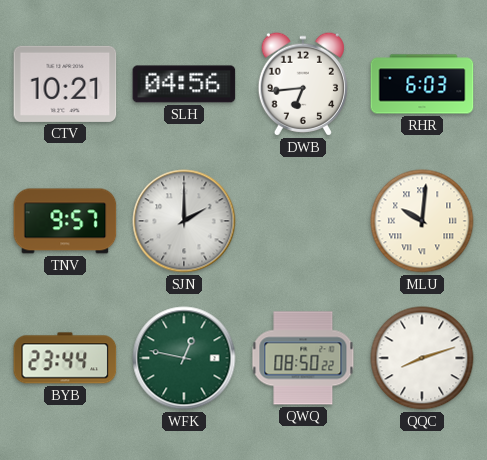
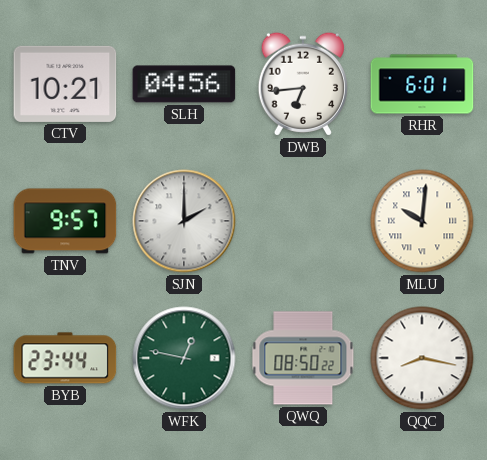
RHR: 6:03 -> 6:01
QQC: 8:12 -> 8:17
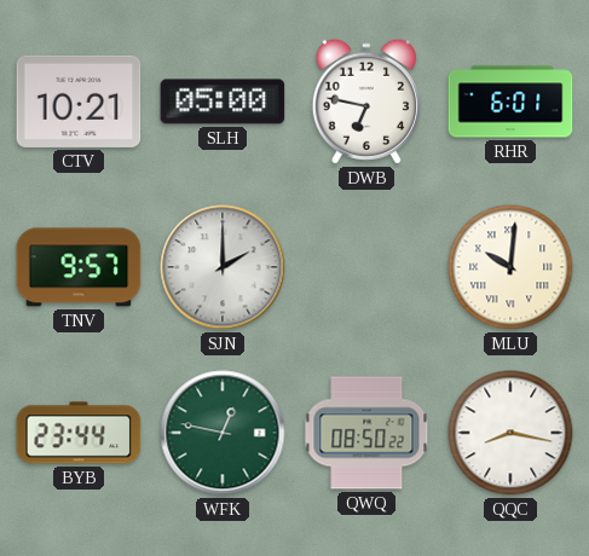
SLH: 04:56 -> 05:00
DWB: 6:44 -> 6:47
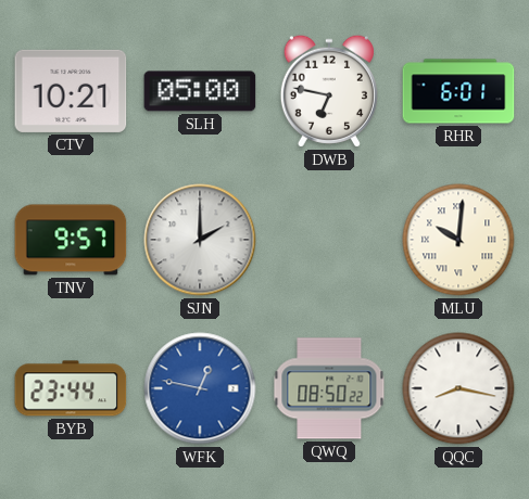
WFK dial: green -> blue
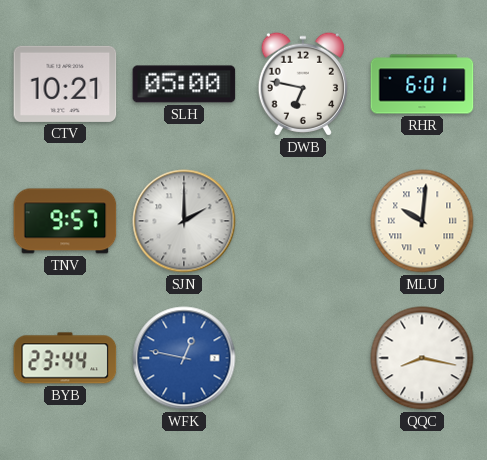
QWQ: 08:50 -> none
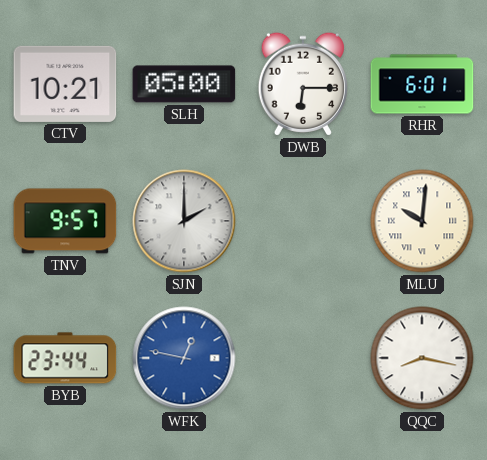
DWB: 6:47 -> 6:15
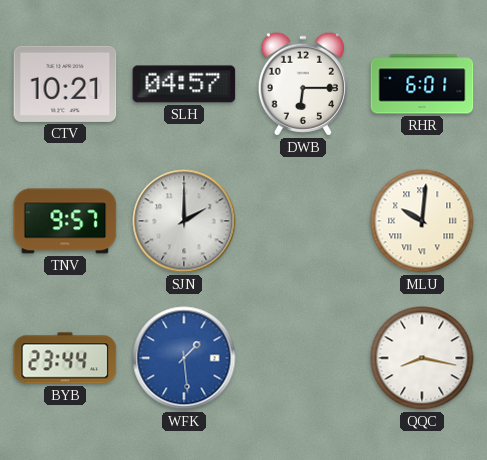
SLH: 05:00 -> 04:57
WFK: 12:47 -> 1:29
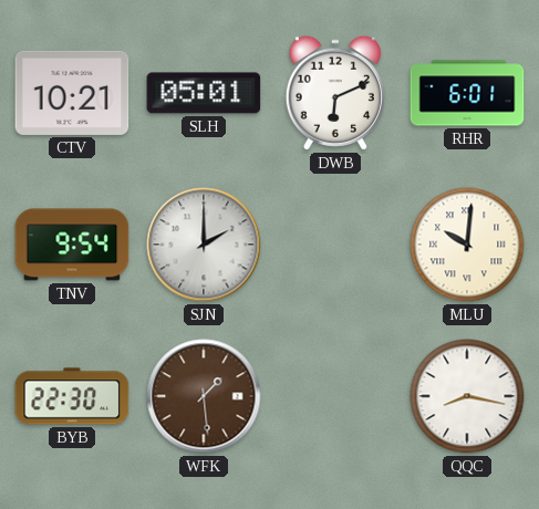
SLH: 04:57 -> 05:01
DWB: 6:15 -> 6:11
TNV: 9:57 -> 9:54
BYB: 23:44 -> 22:30
WFK dial: blue -> brown
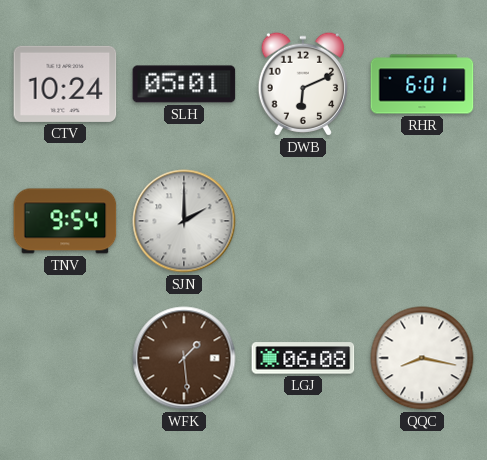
CTV: 10:21 -> 10:24
MLU: 10:01 -> none
BYB: 22:30 -> none
LGJ: none -> 06:08
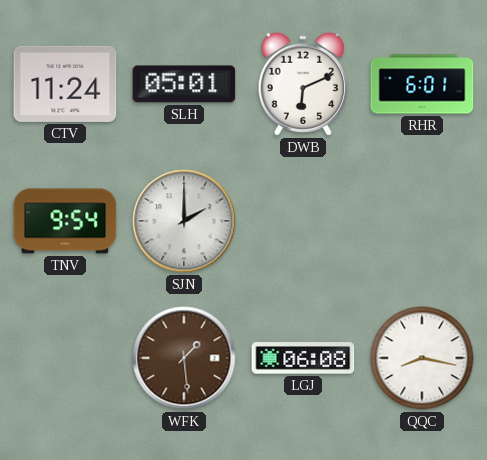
CTV: 10:24 -> 11:24
